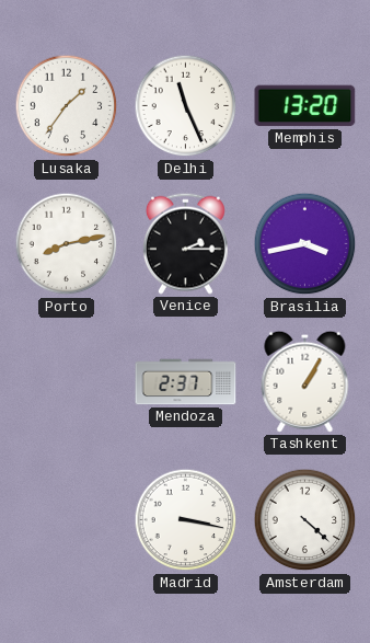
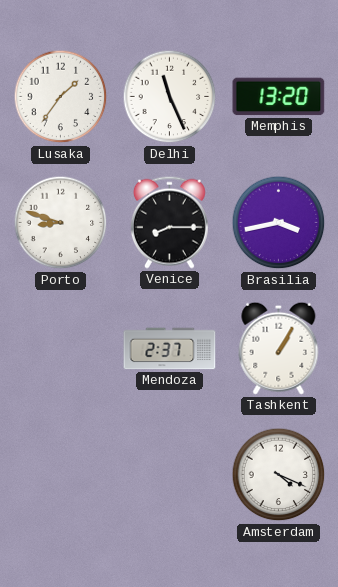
Porto: 8:13 -> 8:48
Venice: 2:15 -> 8:15
Madrid: 3:17 -> none
Amsterdam: 4:22 -> 4:19
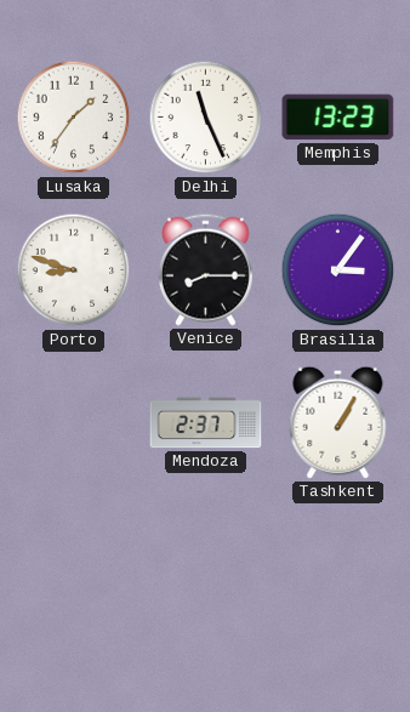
Memphis: 13:20 -> 13:23
Brasilia: 3:43 -> 3:06
Amsterdam: 4:19 -> none
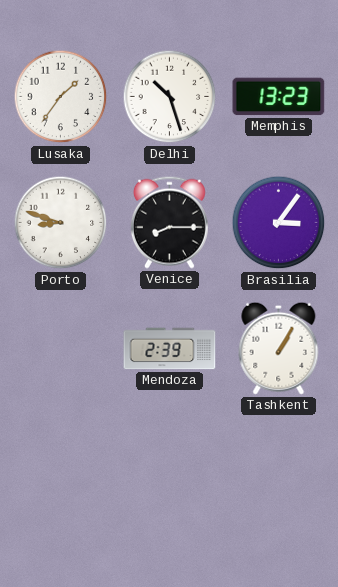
Delhi: 11:26 -> 10:27
Mendoza: 2:37 -> 2:39
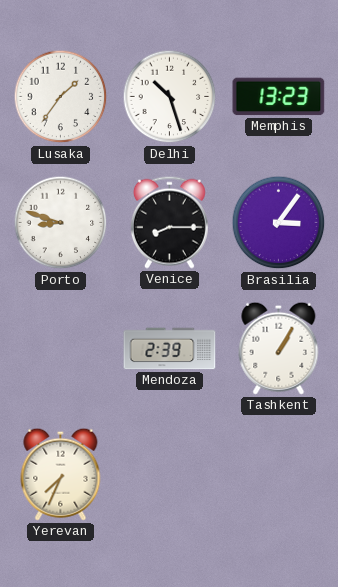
Yerevan: none -> 7:34
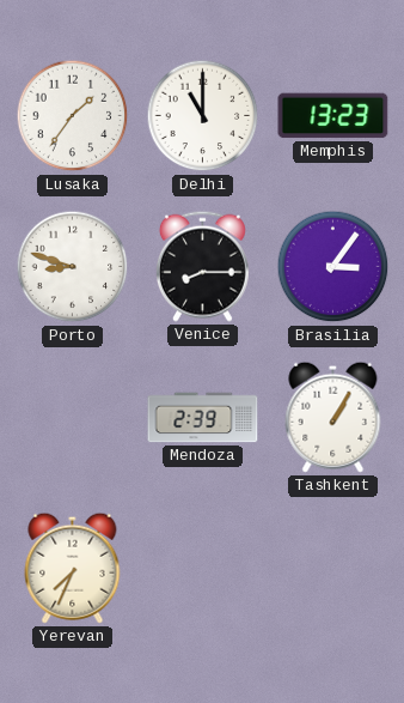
Delhi: 10:27 -> 11:00
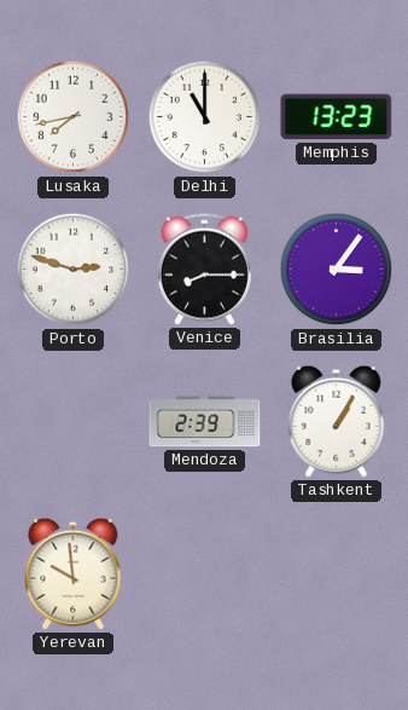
Lusaka: 1:36 -> 7:43
Porto: 8:48 -> 2:48
Yerevan: 7:34 -> 9:59
